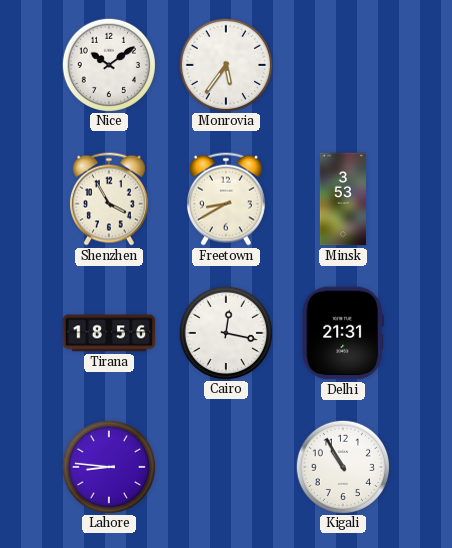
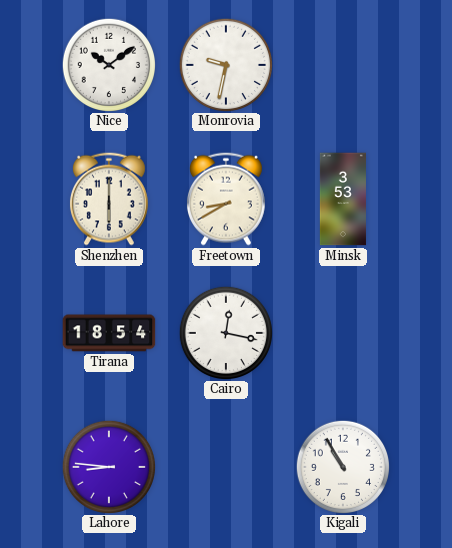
Monrovia: 5:36 -> 9:32
Shenzhen: 3:55 -> 6:00
Tirana: 18:56 -> 18:54
Delhi: 21:31 -> none
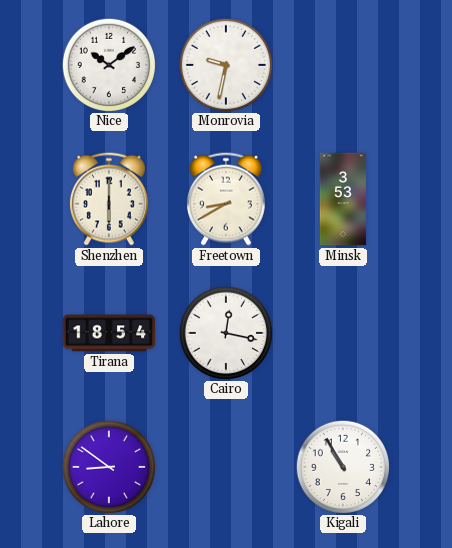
Lahore: 8:46 -> 8:51
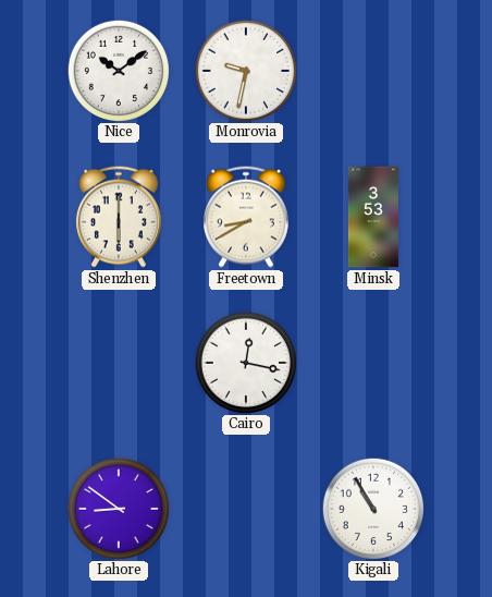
Tirana: 18:54 -> none
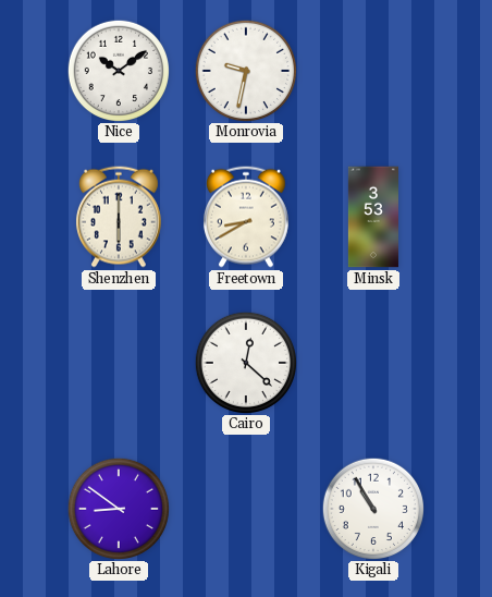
Cairo: 12:17 -> 12:22
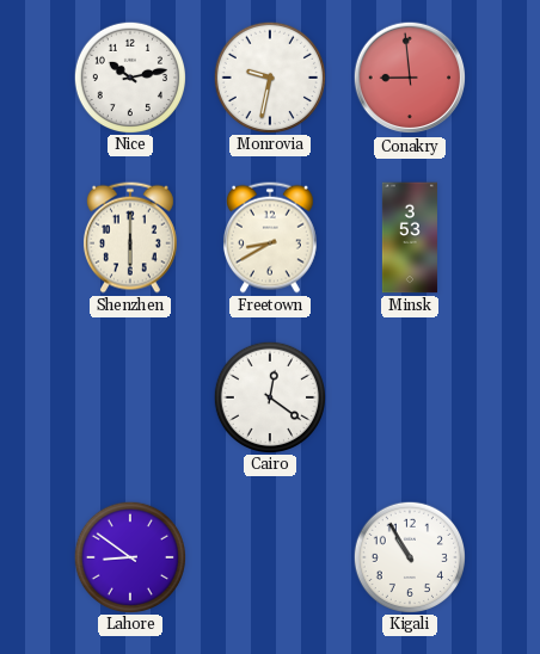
Nice: 10:09 -> 10:13
Conakry: none -> 8:59
Cairo: 12:22 -> 12:21
